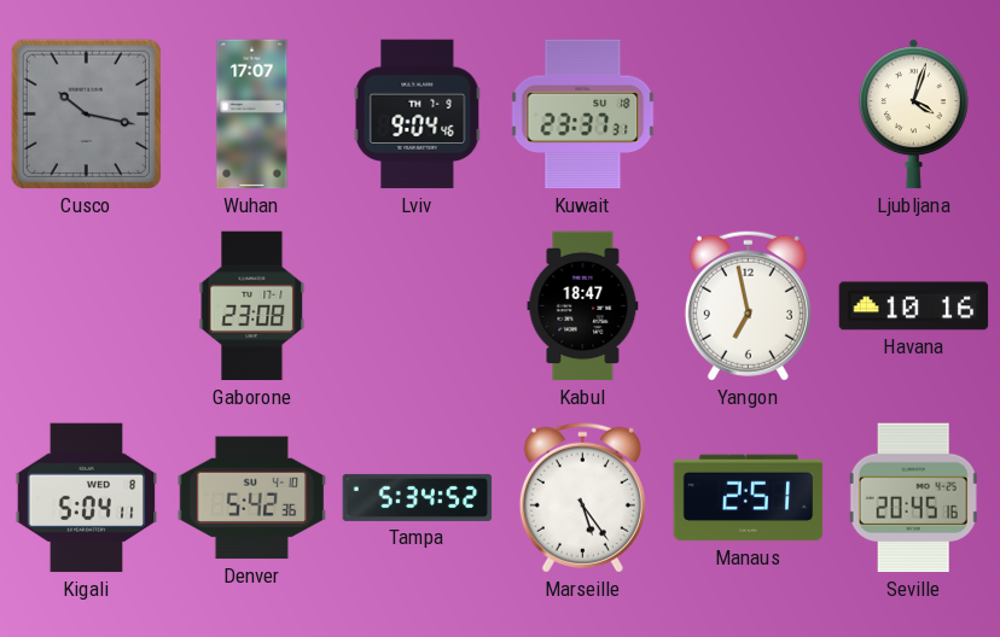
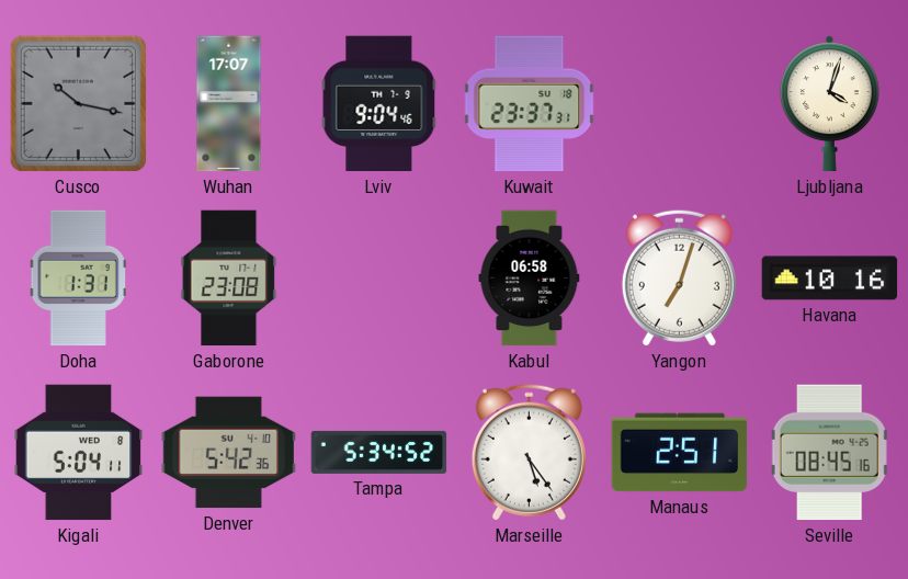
Doha: none -> 1:31
Kabul: 18:47 -> 06:58
Yangon: 6:58 -> 7:03
Seville: 20:45 -> 08:45
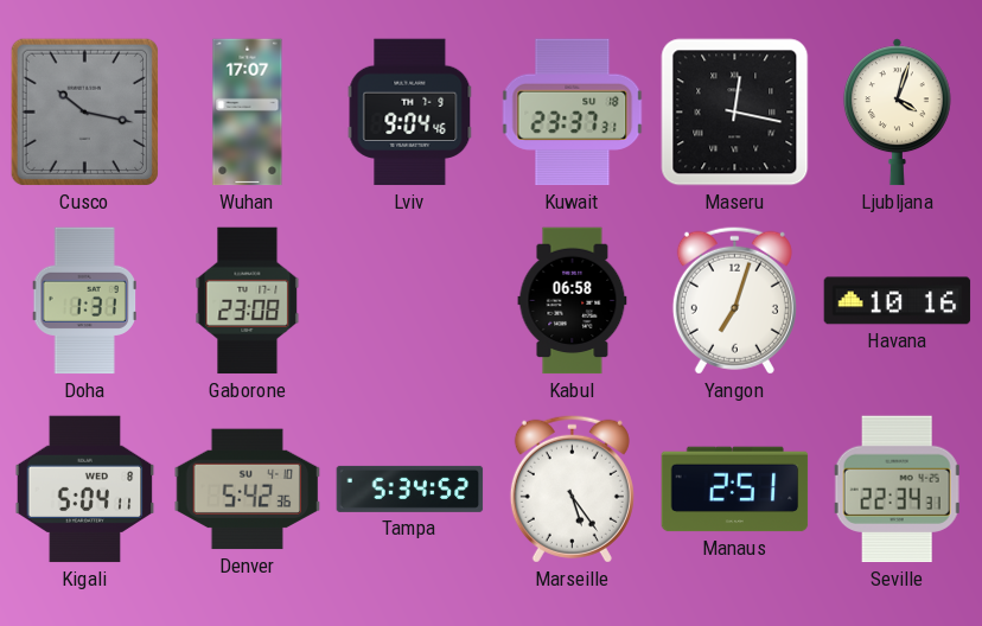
Maseru: none -> 12:17
Seville: 08:45 -> 22:34
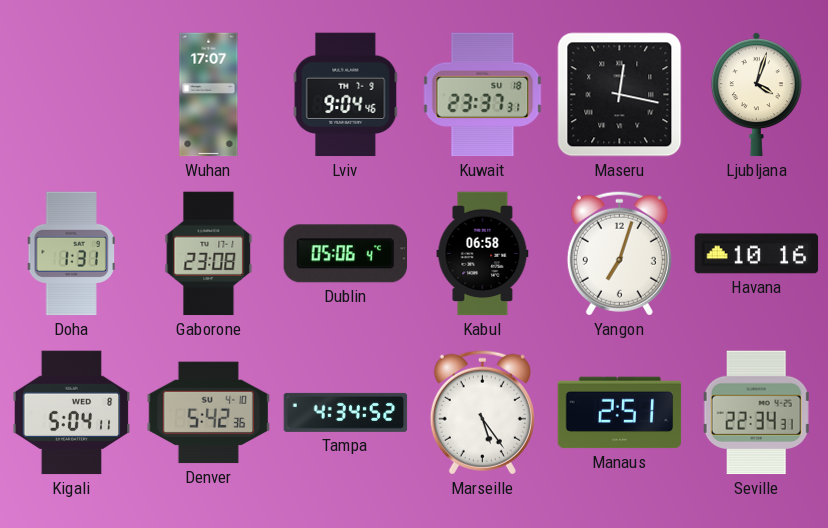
Cusco: 10:17 -> none
Dublin: none -> 05:06
Tampa: 5:34 -> 4:34
